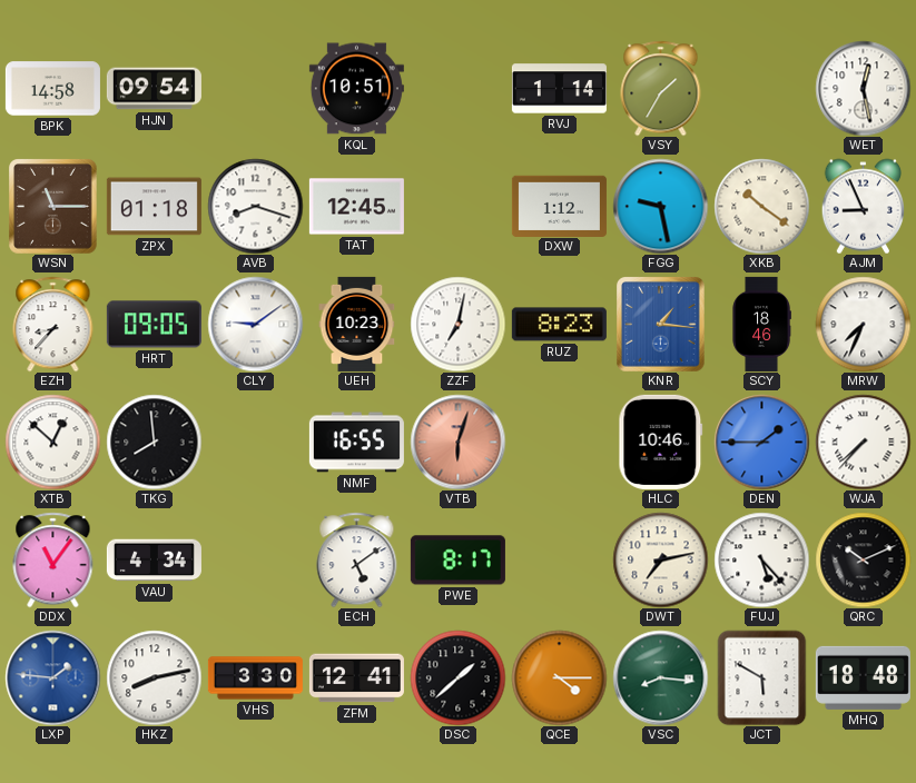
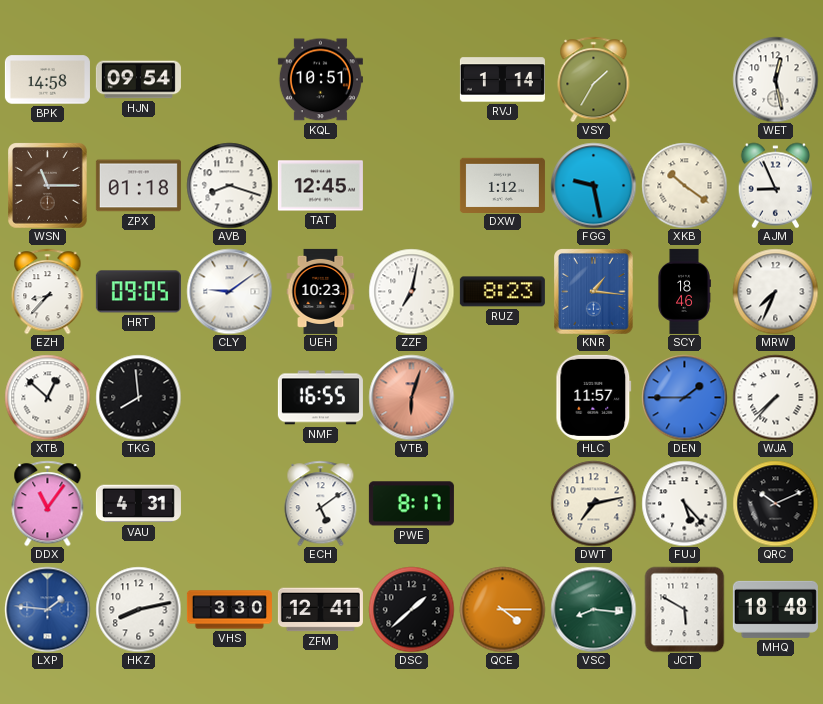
HLC: 10:46 -> 11:57
VAU: 4:34 -> 4:31
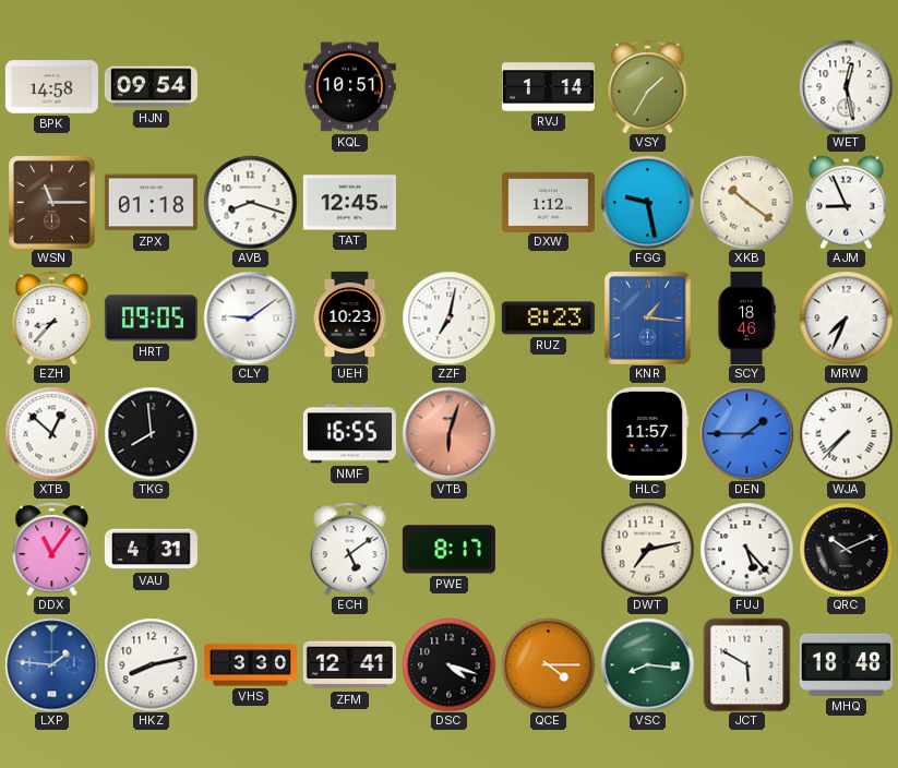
DSC: 1:38 -> 4:18
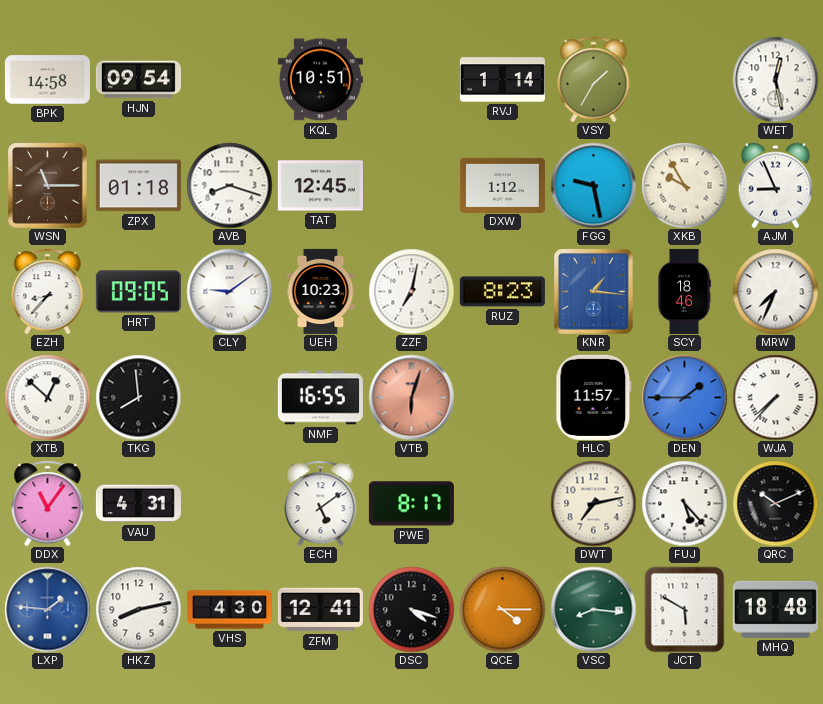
XKB: 10:21 -> 9:55
VHS: 3:30 -> 4:30
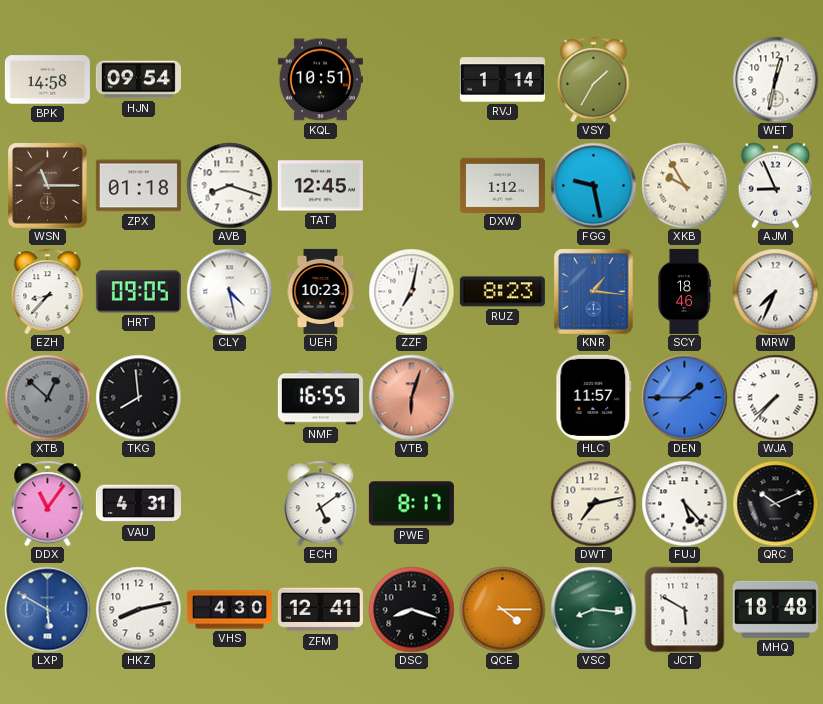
WET: 12:28 -> 12:32
CLY: 9:09 -> 4:28
XTB dial: white -> grey
LXP: 1:46 -> 5:50
DSC: 4:18 -> 8:18
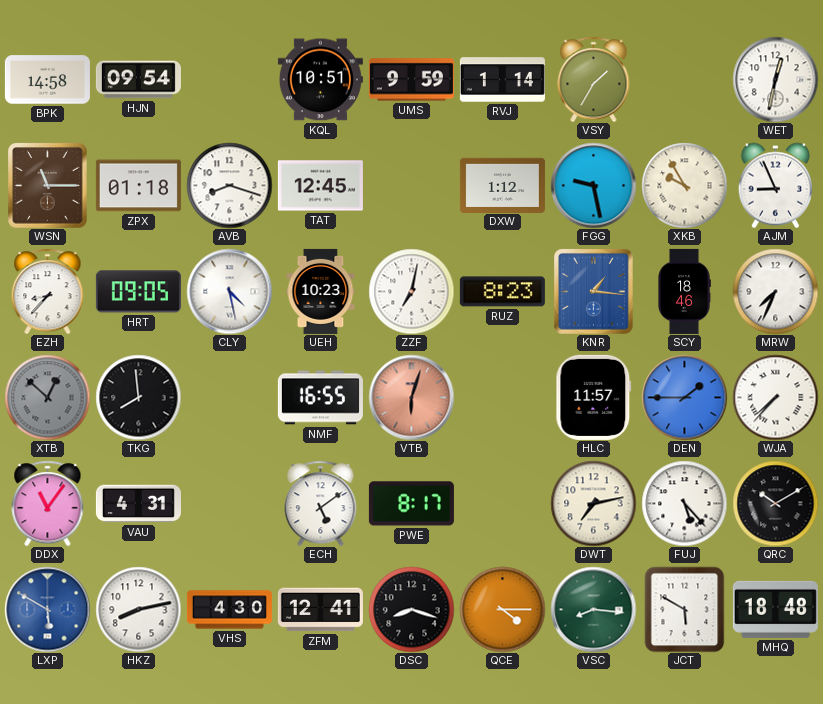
UMS: none -> 9:59
QRC: 10:11 -> 10:10
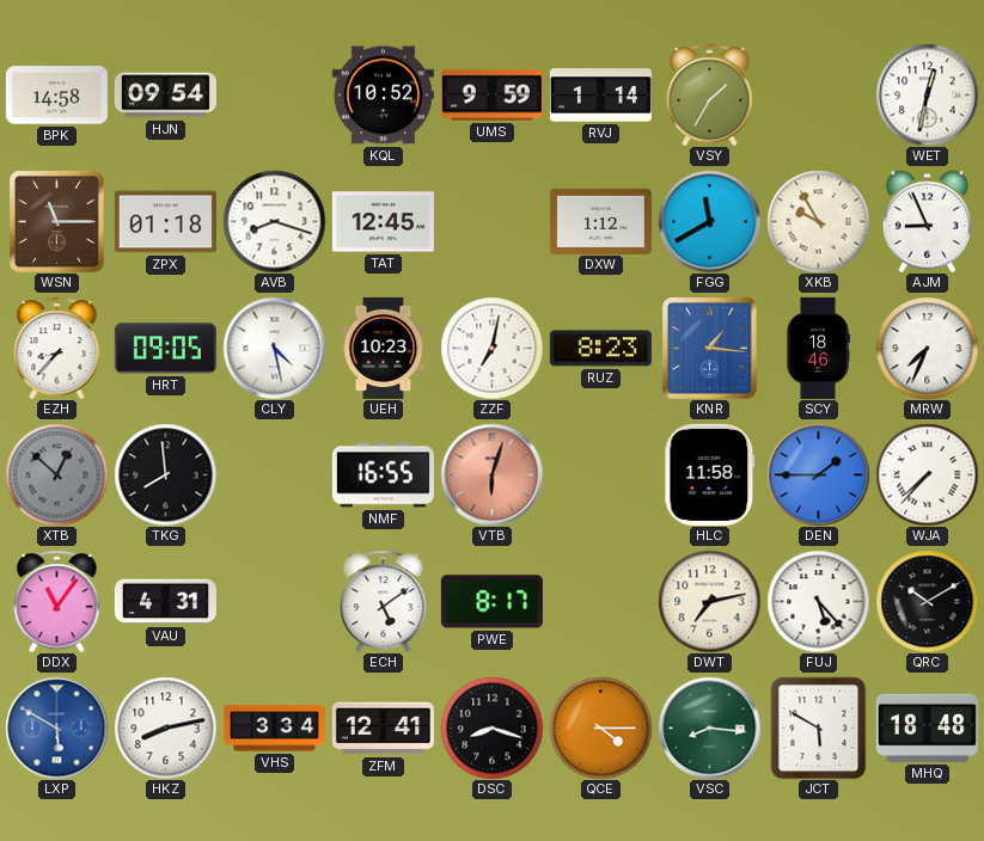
KQL: 10:51 -> 10:52
FGG: 9:28 -> 11:40
HLC: 11:57 -> 11:58
VHS: 4:30 -> 3:34
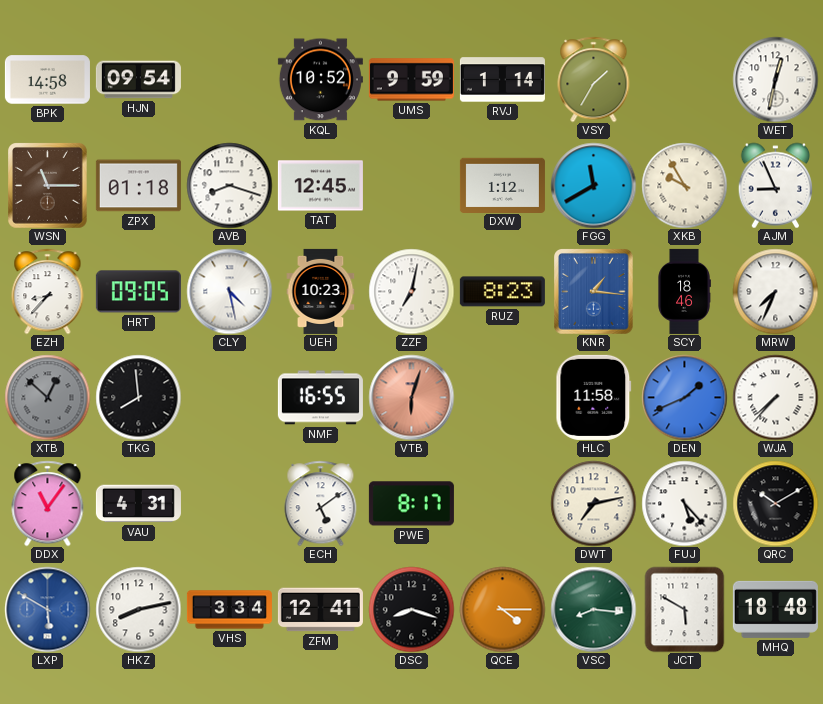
DEN: 1:45 -> 1:41
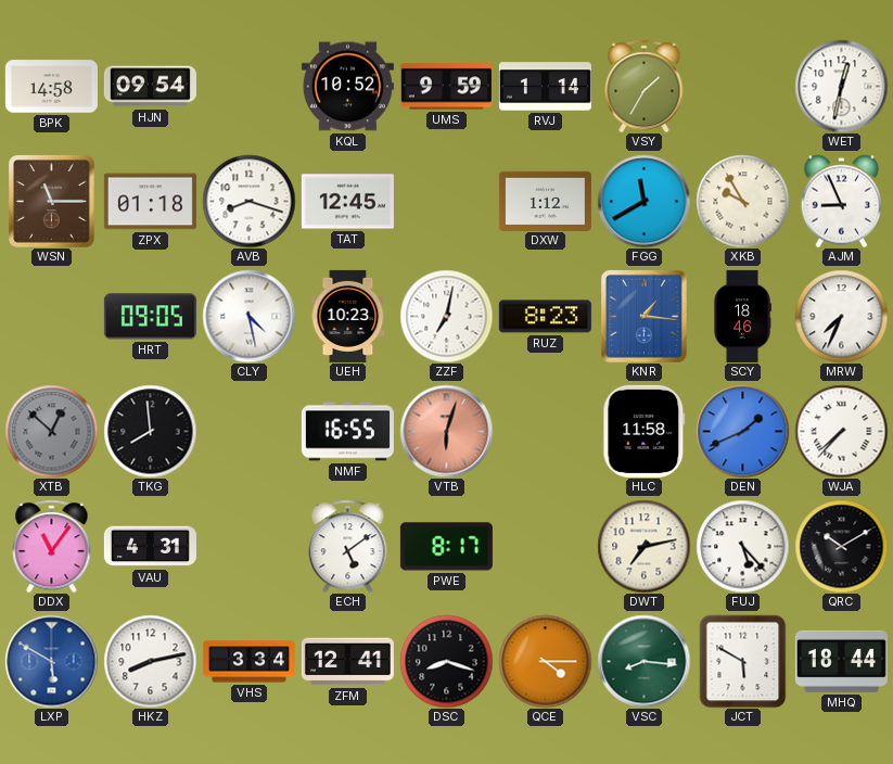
EZH: 8:37 -> none
MHQ: 18:48 -> 18:44
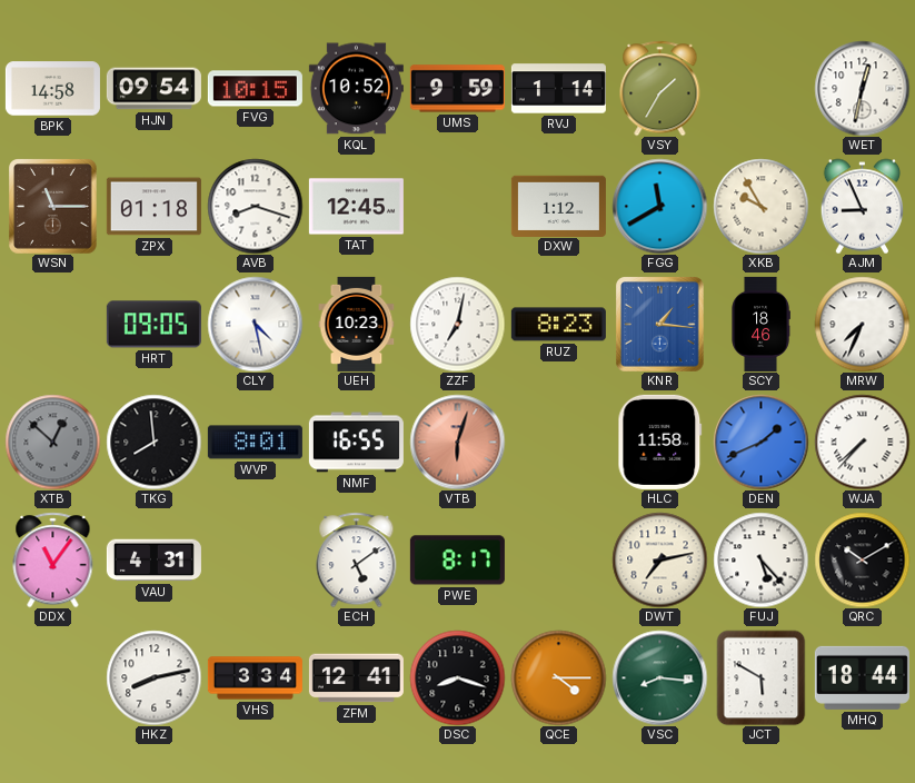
FVG: none -> 10:15
WVP: none -> 8:01
LXP: 5:50 -> none
